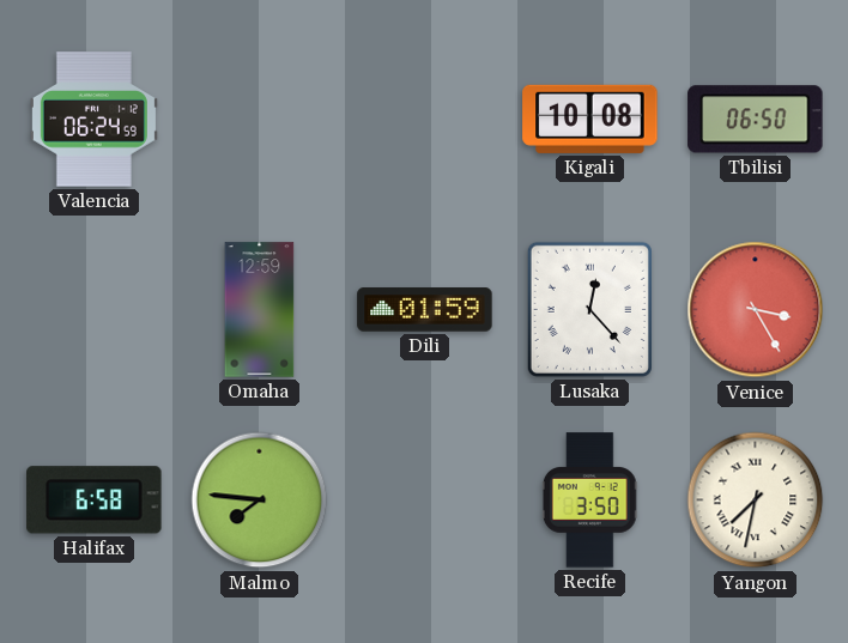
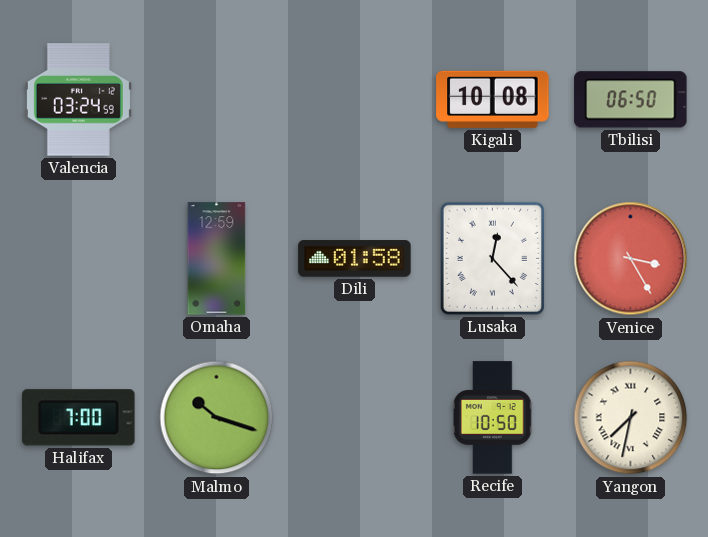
Valencia: 06:24 -> 03:24
Dili: 01:59 -> 01:58
Halifax: 6:58 -> 7:00
Malmo: 7:46 -> 10:18
Recife: 3:50 -> 10:50
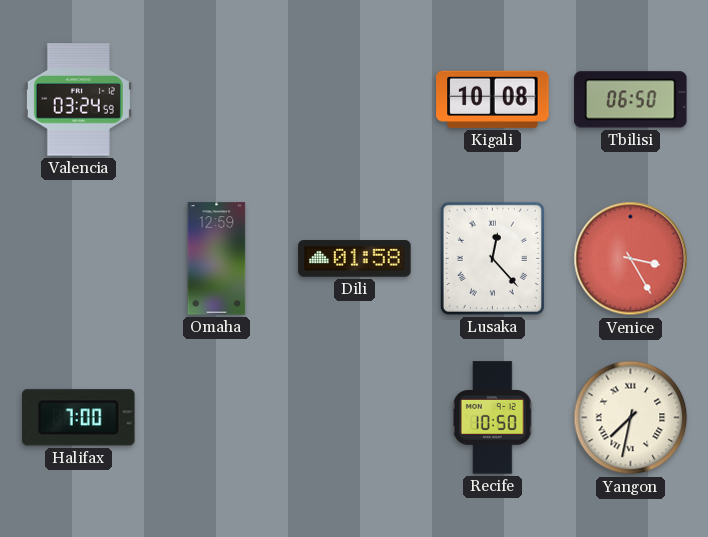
Malmo: 10:18 -> none
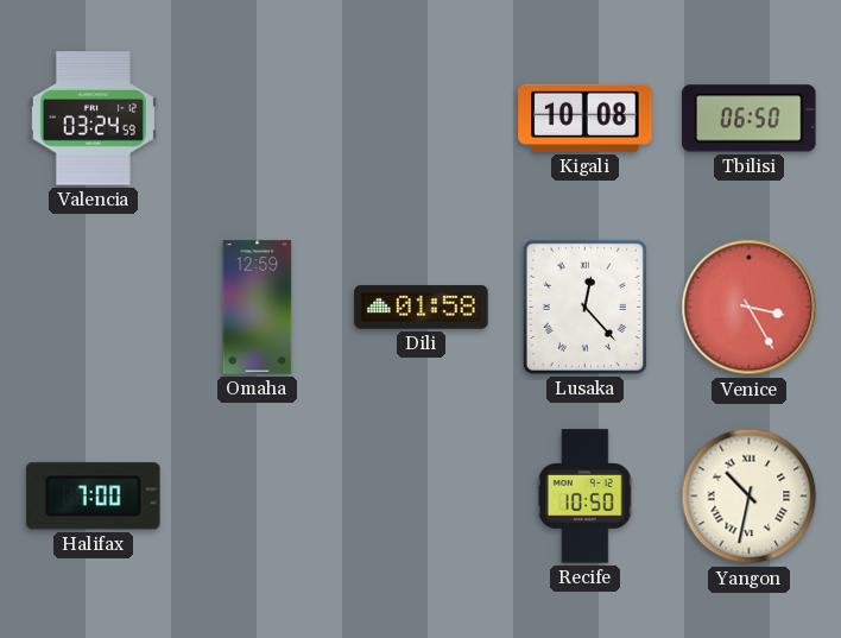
Yangon: 7:32 -> 10:32
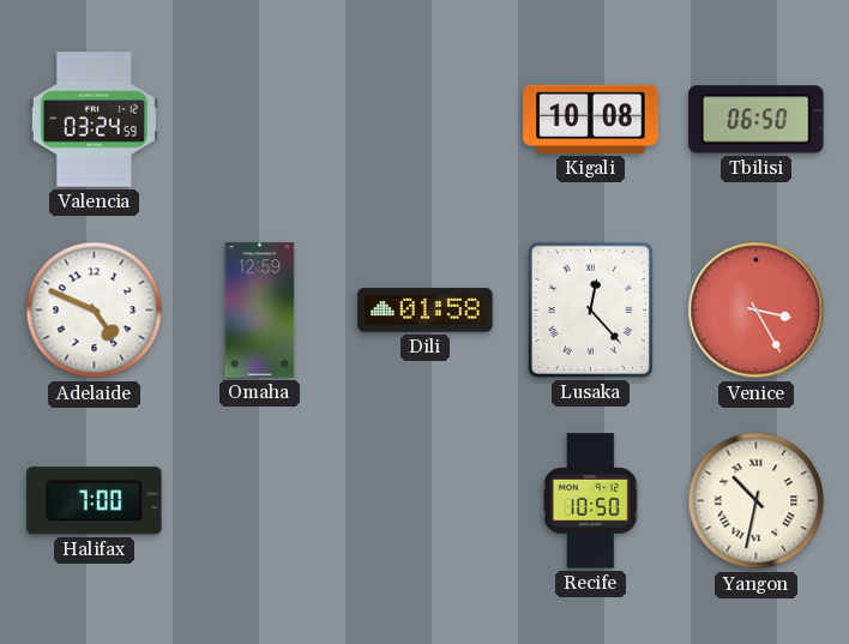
Adelaide: none -> 4:49
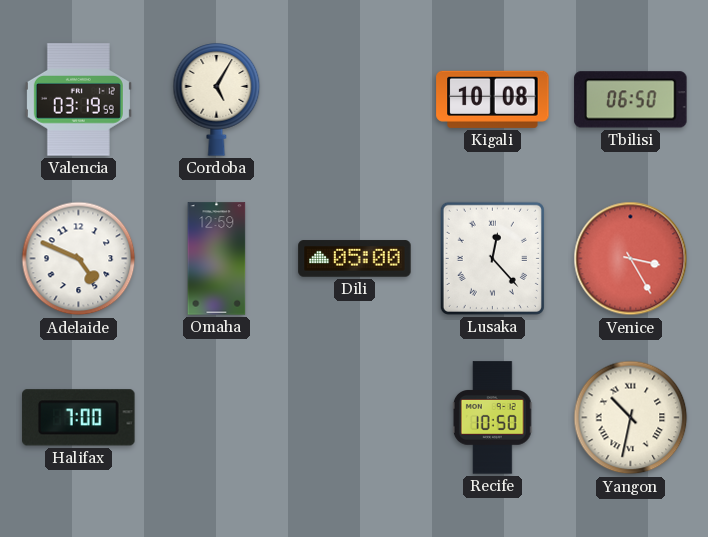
Valencia: 03:24 -> 03:19
Cordoba: none -> 5:05
Dili: 01:58 -> 05:00
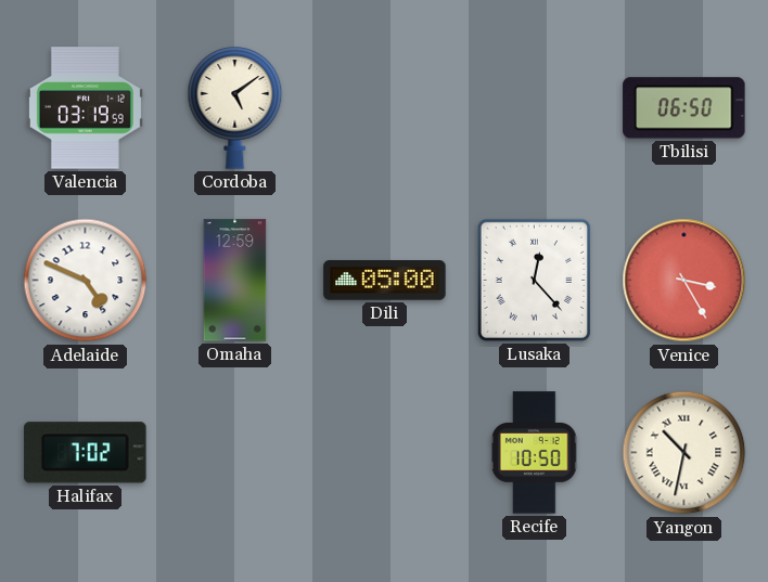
Cordoba: 5:05 -> 5:09
Kigali: 10:08 -> none
Halifax: 7:00 -> 7:02
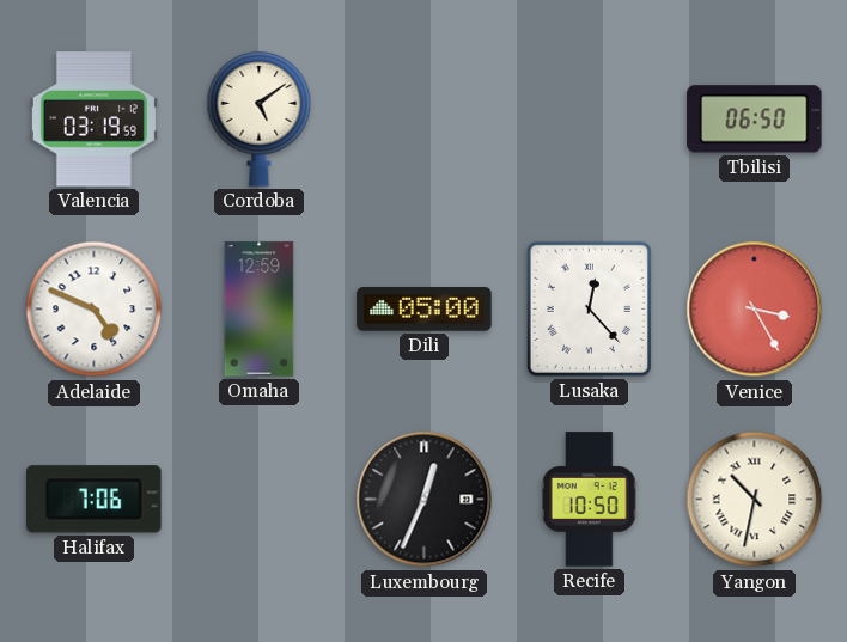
Halifax: 7:02 -> 7:06
Luxembourg: none -> 12:34
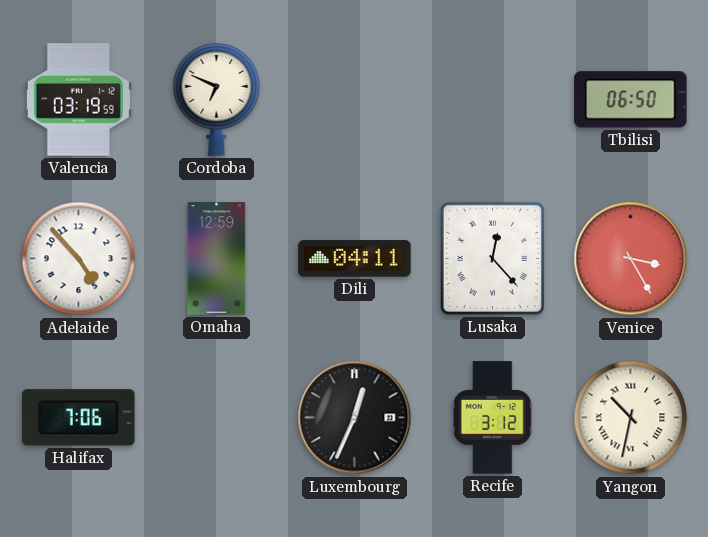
Cordoba: 5:09 -> 6:49
Adelaide: 4:49 -> 4:53
Dili: 05:00 -> 04:11
Recife: 10:50 -> 3:12
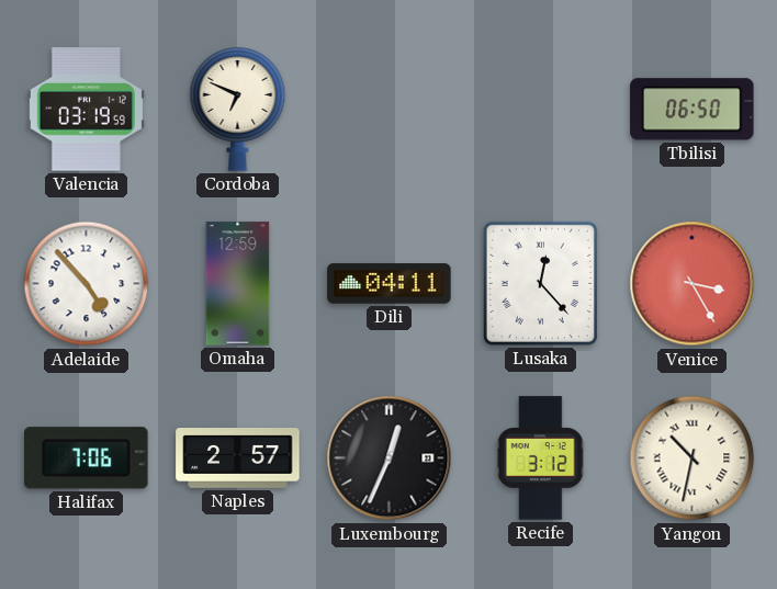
Naples: none -> 2:57
